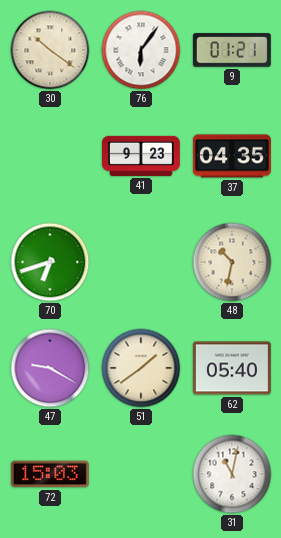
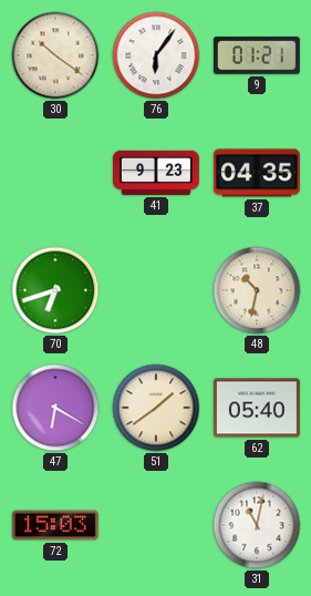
47: 9:20 -> 6:20
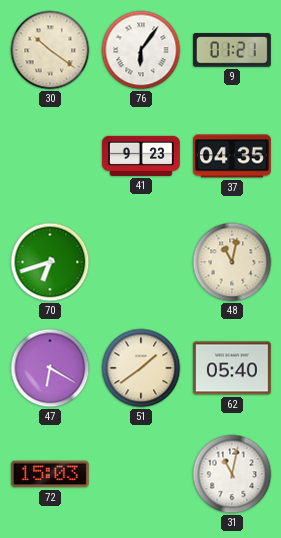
48: 10:32 -> 11:02
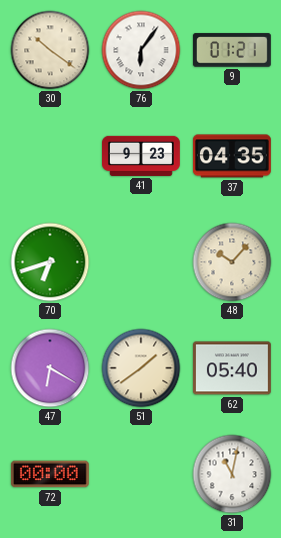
48: 11:02 -> 10:07
72: 15:03 -> 00:00
